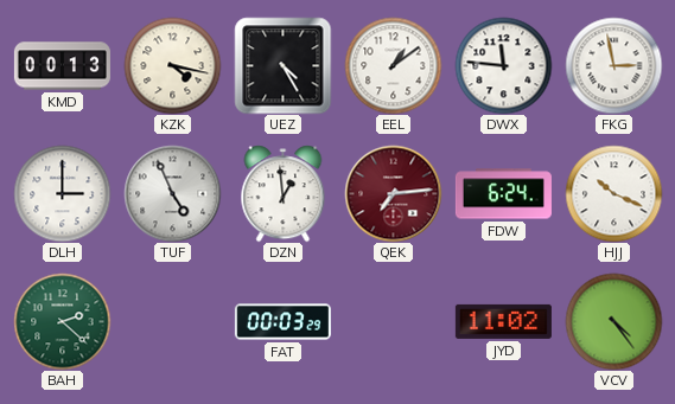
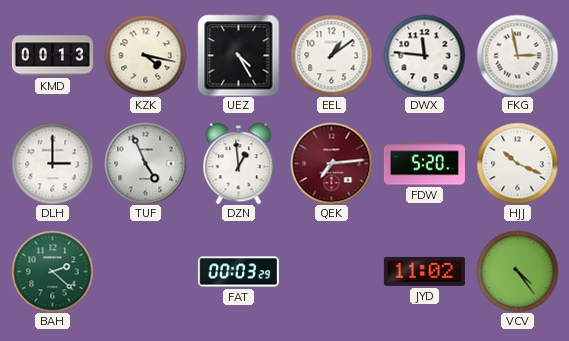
FDW: 6:24 -> 5:20
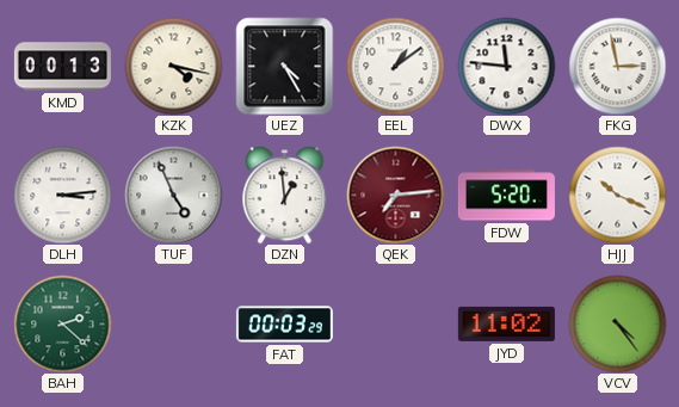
DLH: 3:00 -> 3:14
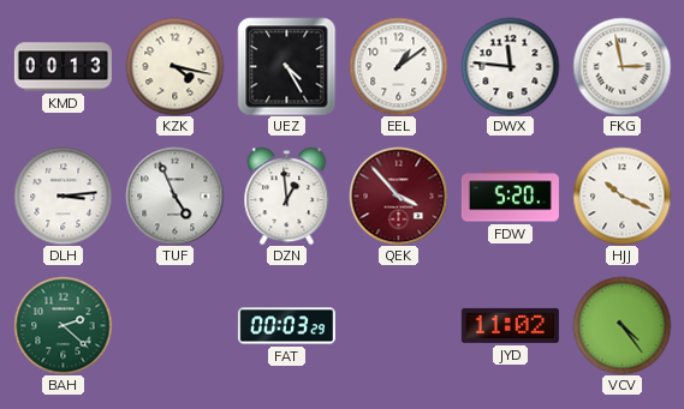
QEK: 7:14 -> 3:53
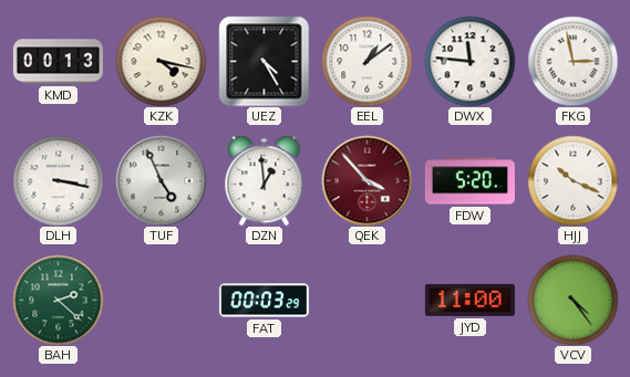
DLH: 3:14 -> 3:17
JYD: 11:02 -> 11:00
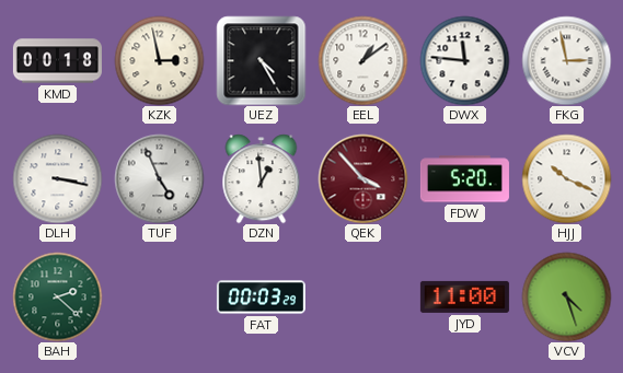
KMD: 00:13 -> 00:18
KZK: 4:17 -> 2:58
VCV: 4:24 -> 4:27
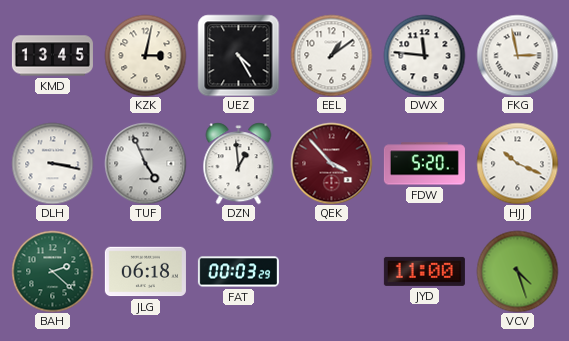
KMD: 00:18 -> 13:45
KZK: 2:58 -> 3:02
JLG: none -> 06:18
